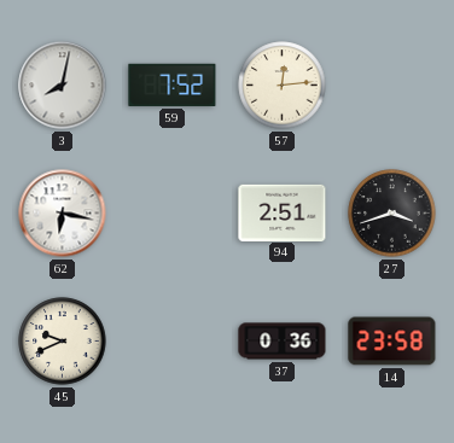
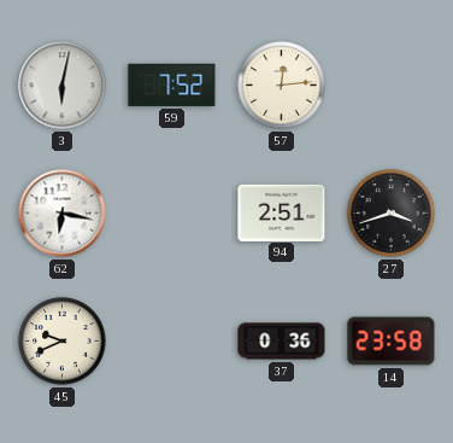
3: 8:02 -> 6:02
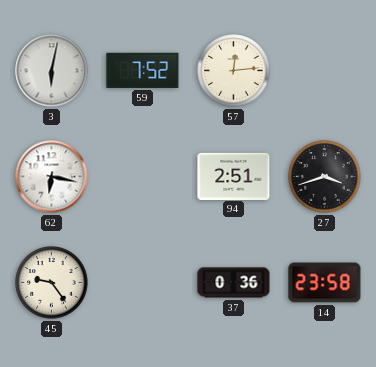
45: 9:41 -> 9:24
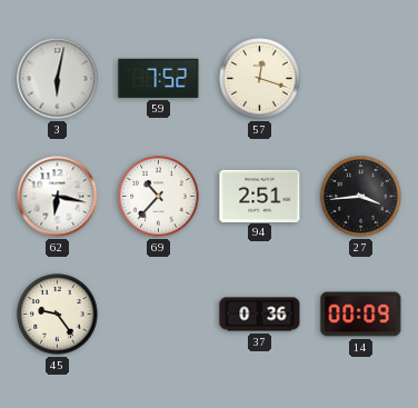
57: 12:14 -> 12:18
69: none -> 10:37
27: 3:42 -> 3:44
14: 23:58 -> 00:09
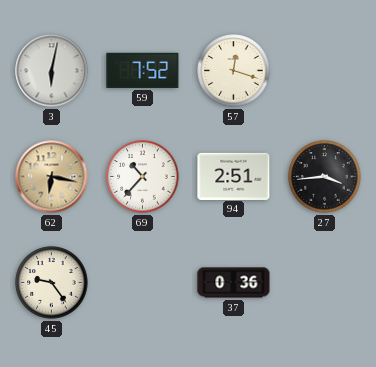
62 dial: white -> champagne
14: 00:09 -> none
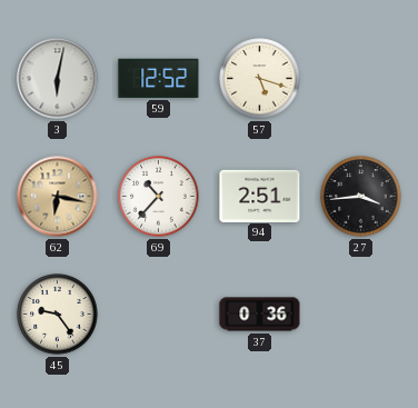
59: 7:52 -> 12:52
57: 12:18 -> 5:18
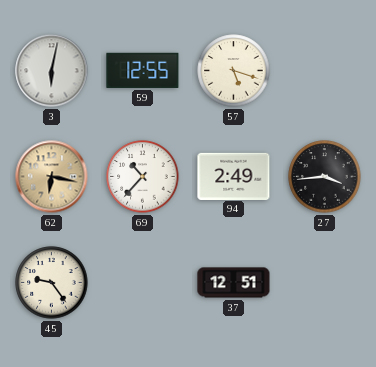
59: 12:52 -> 12:55
94: 2:51 -> 2:49
37: 0:36 -> 12:51
